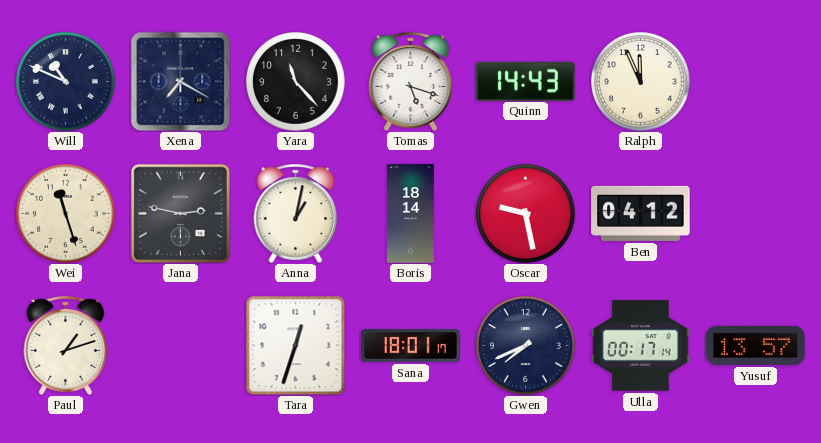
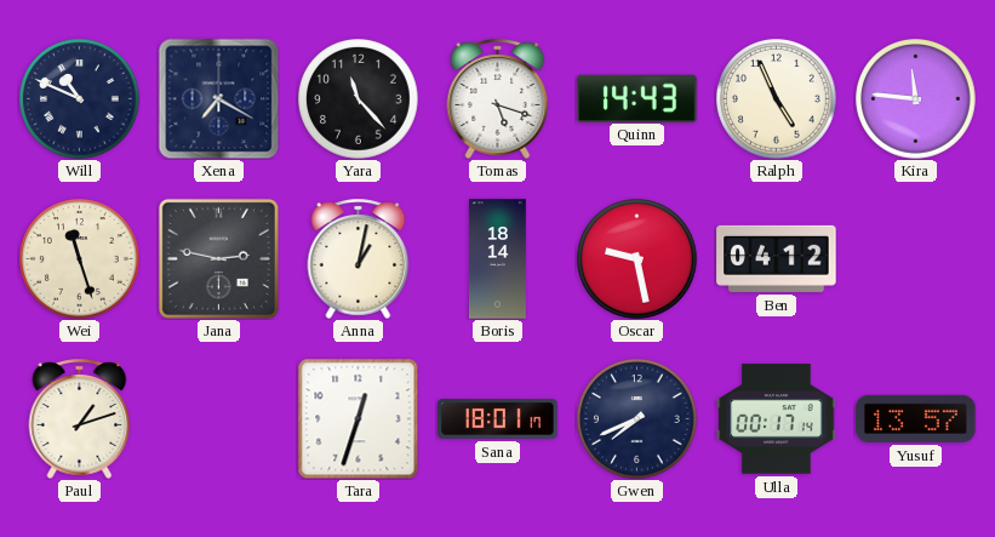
Ralph: 11:56 -> 4:56
Kira: none -> 11:46
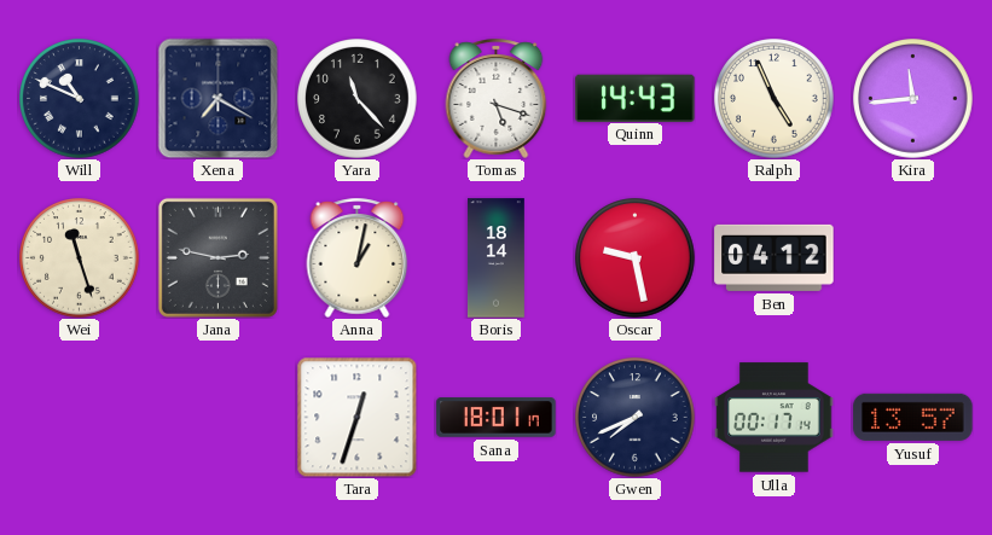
Kira: 11:46 -> 11:44
Paul: 1:12 -> none
